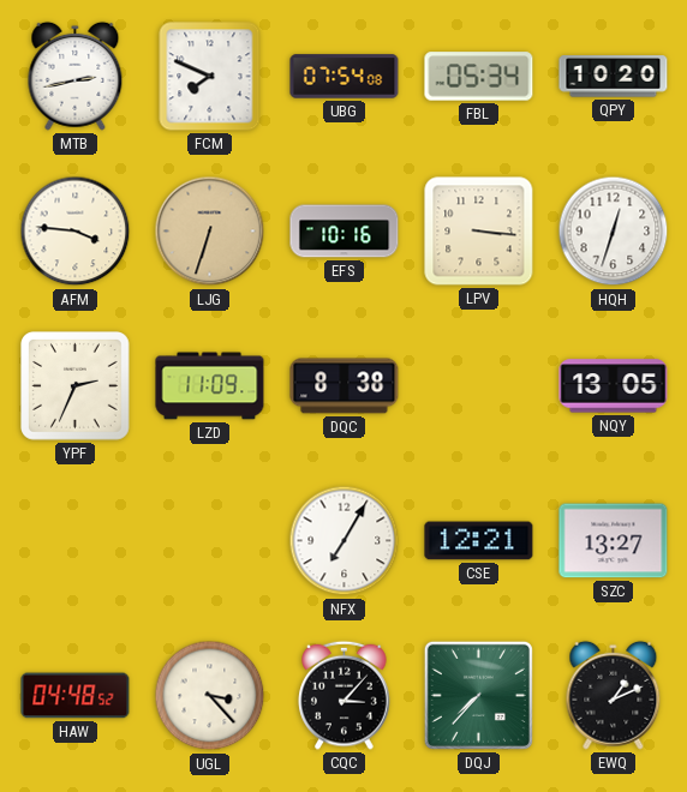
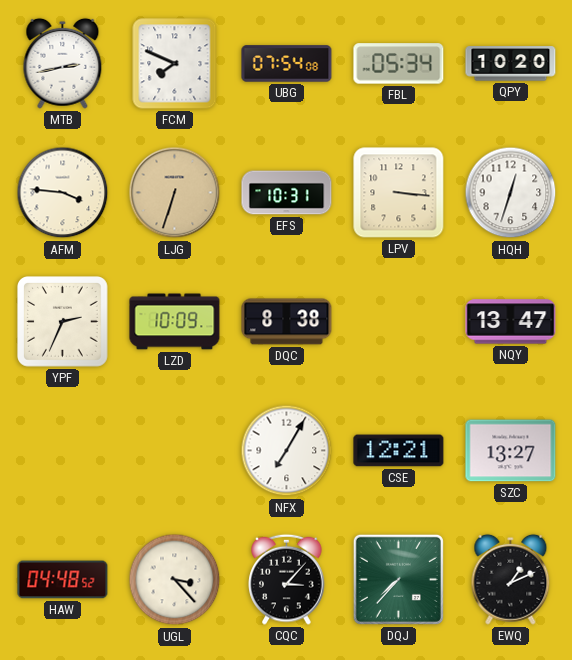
EFS: 10:16 -> 10:31
LZD: 11:09 -> 10:09
NQY: 13:05 -> 13:47
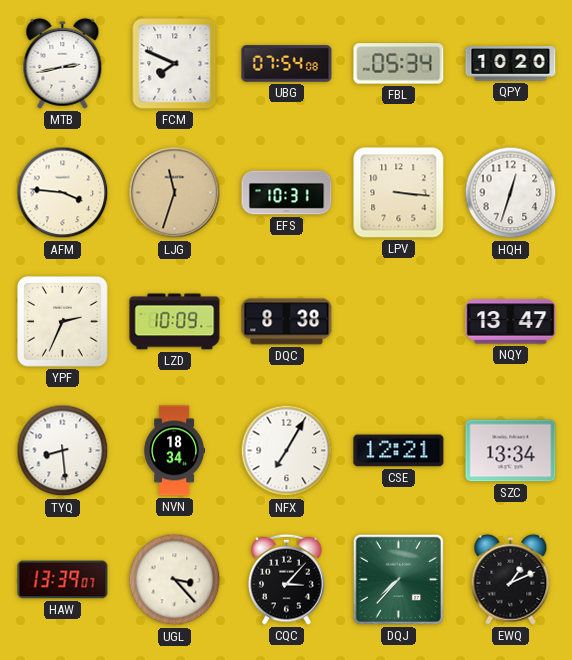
LJG: 6:33 -> 11:33
TYQ: none -> 8:29
NVN: none -> 18:34
SZC: 13:27 -> 13:34
HAW: 04:48 -> 13:39
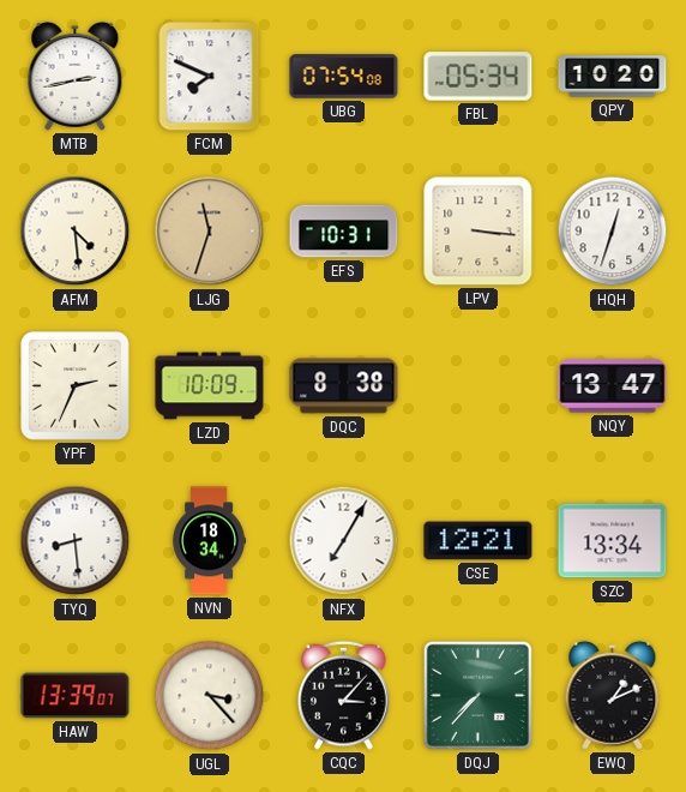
AFM: 3:46 -> 4:29
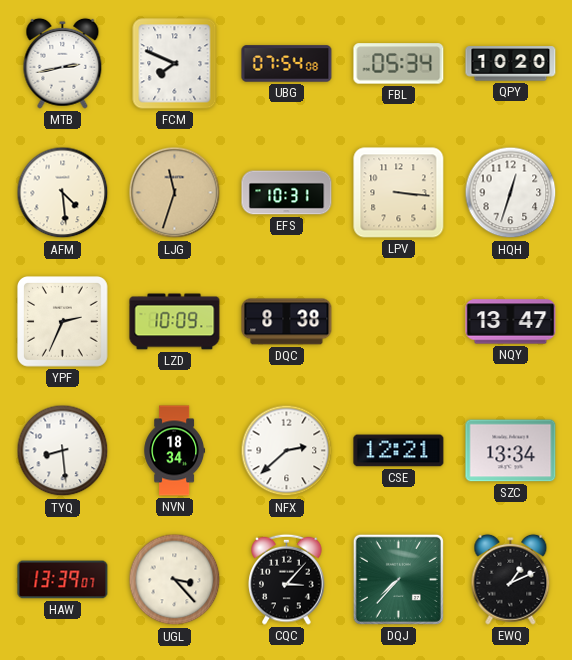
NFX: 7:05 -> 2:38
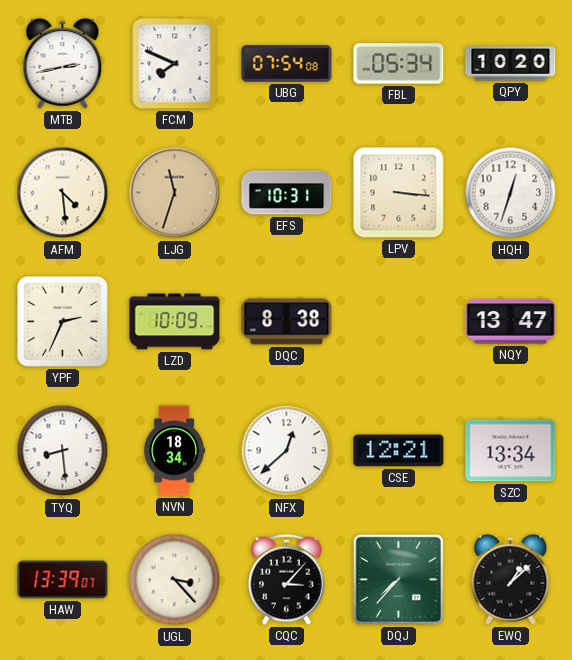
NFX: 2:38 -> 12:38
EWQ: 1:11 -> 1:08
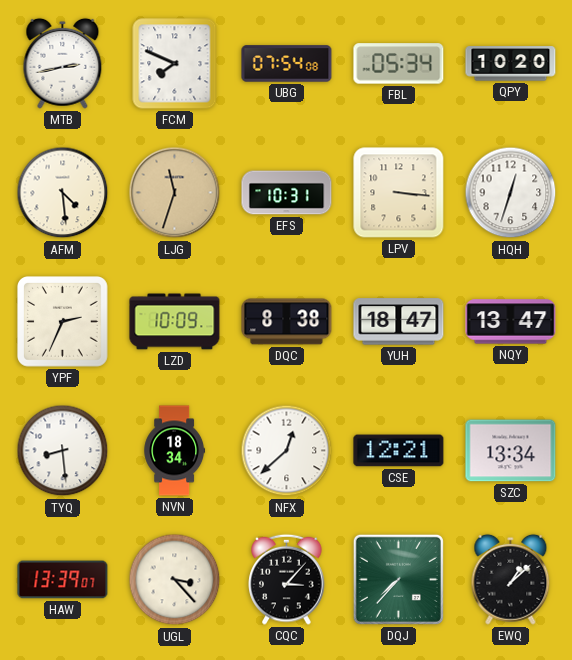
YUH: none -> 18:47
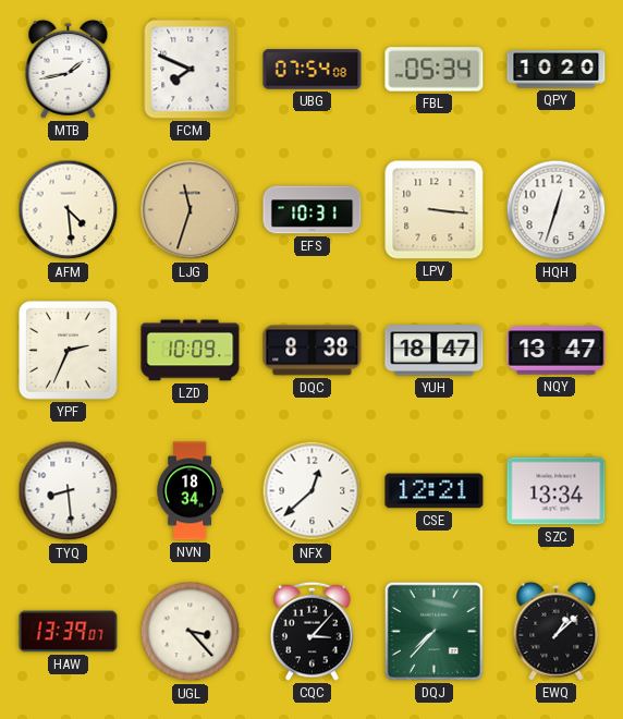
MTB: 2:43 -> 1:43
